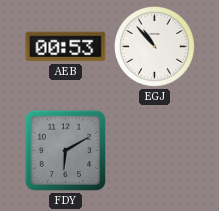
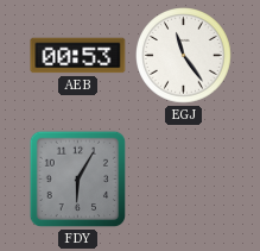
EGJ: 10:53 -> 11:24
FDY: 6:10 -> 6:05
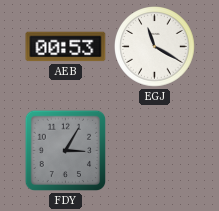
EGJ: 11:24 -> 11:20
FDY: 6:05 -> 3:05
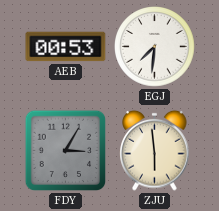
EGJ: 11:20 -> 7:31
ZJU: none -> 5:59
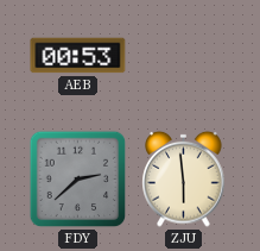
EGJ: 7:31 -> none
FDY: 3:05 -> 2:38
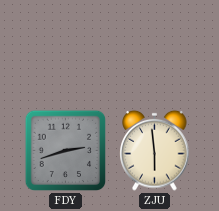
AEB: 00:53 -> none
FDY: 2:38 -> 2:42
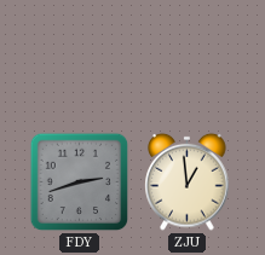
ZJU: 5:59 -> 12:59
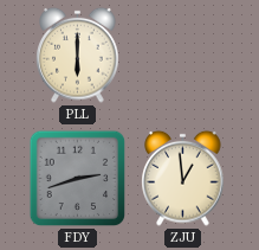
PLL: none -> 6:00
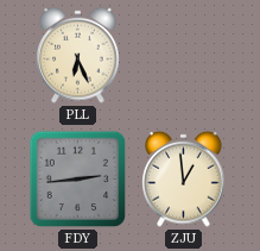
PLL: 6:00 -> 6:26
FDY: 2:42 -> 2:44
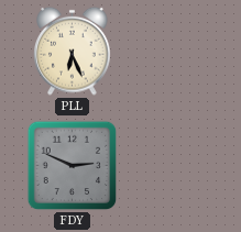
FDY: 2:44 -> 2:49
ZJU: 12:59 -> none
